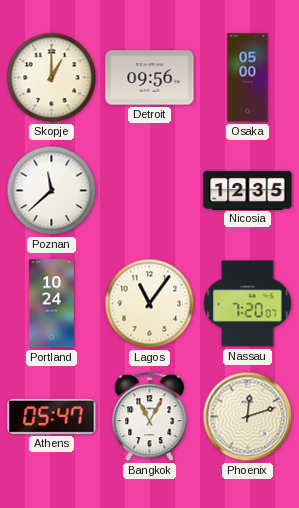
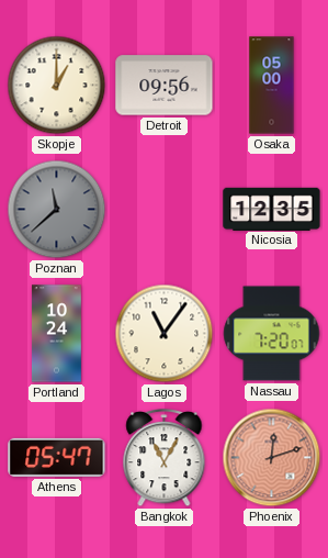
Poznan dial: white -> grey
Phoenix dial: cream -> salmon
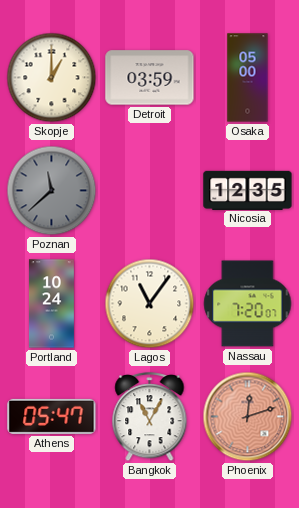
Detroit: 09:56 -> 03:59
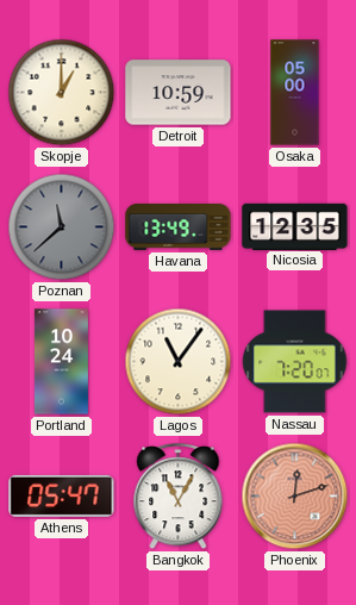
Detroit: 03:59 -> 10:59
Havana: none -> 13:49
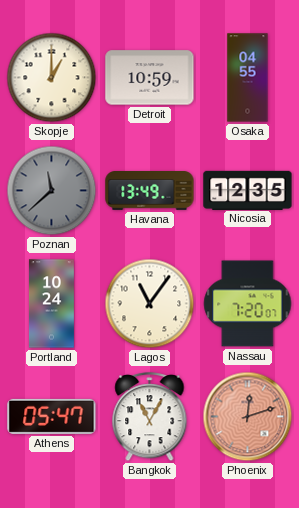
Osaka: 05:00 -> 04:55
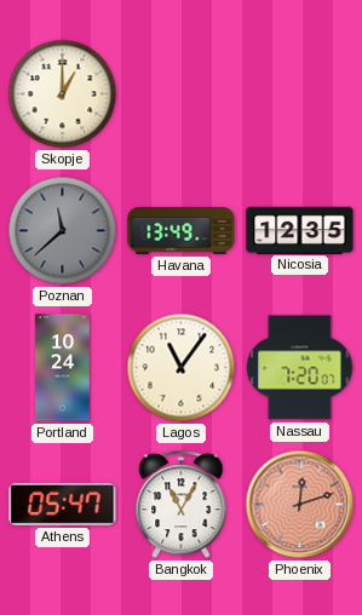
Detroit: 10:59 -> none
Osaka: 04:55 -> none
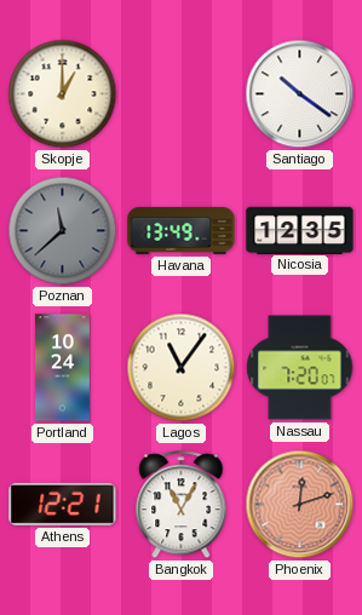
Santiago: none -> 10:21
Athens: 05:47 -> 12:21
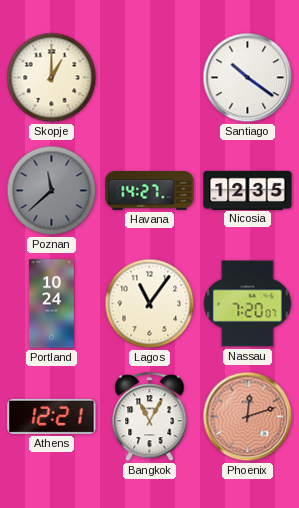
Havana: 13:49 -> 14:27
